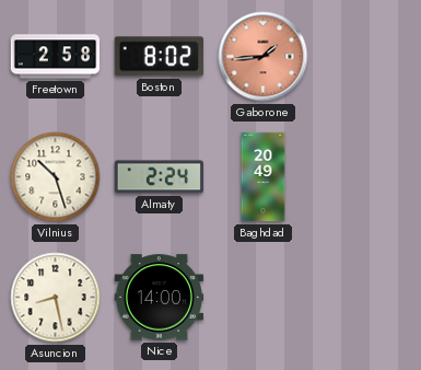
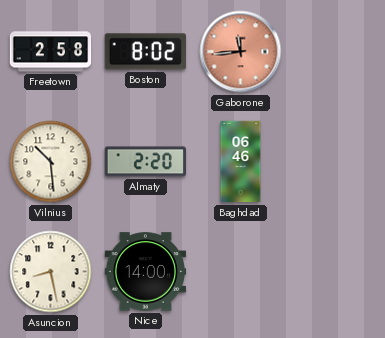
Gaborone: 1:44 -> 11:44
Vilnius: 10:27 -> 10:29
Almaty: 2:24 -> 2:20
Baghdad: 20:49 -> 06:46
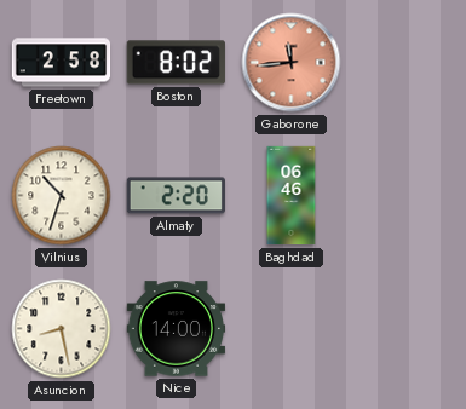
Vilnius: 10:29 -> 10:33
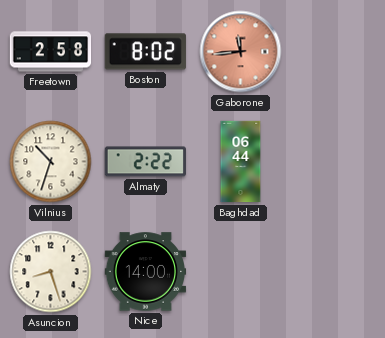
Almaty: 2:20 -> 2:22
Baghdad: 06:46 -> 06:44
Asuncion: 8:28 -> 8:27
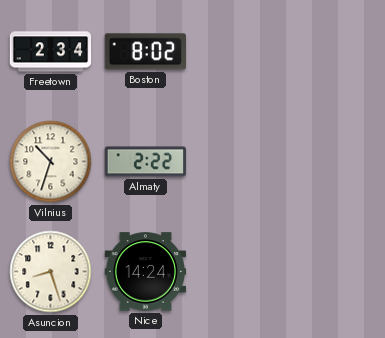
Freetown: 2:58 -> 2:34
Gaborone: 11:44 -> none
Baghdad: 06:44 -> none
Nice: 14:00 -> 14:24
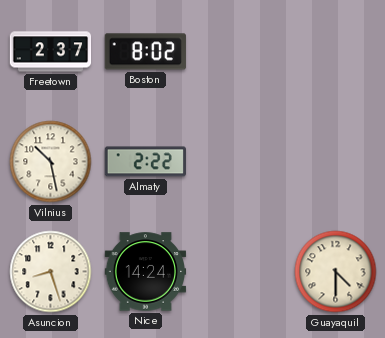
Freetown: 2:34 -> 2:37
Vilnius: 10:33 -> 10:28
Guayaquil: none -> 4:30
